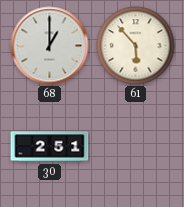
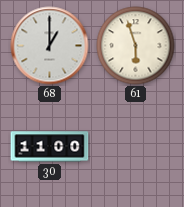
61: 5:53 -> 5:57
30: 2:51 -> 11:00
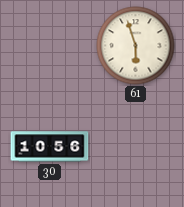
68: 1:00 -> none
30: 11:00 -> 10:56
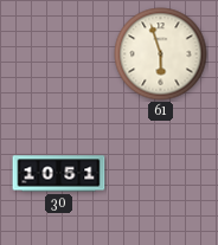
30: 10:56 -> 10:51
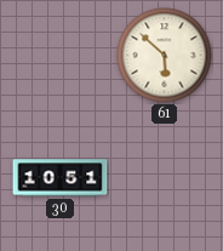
61: 5:57 -> 5:52
